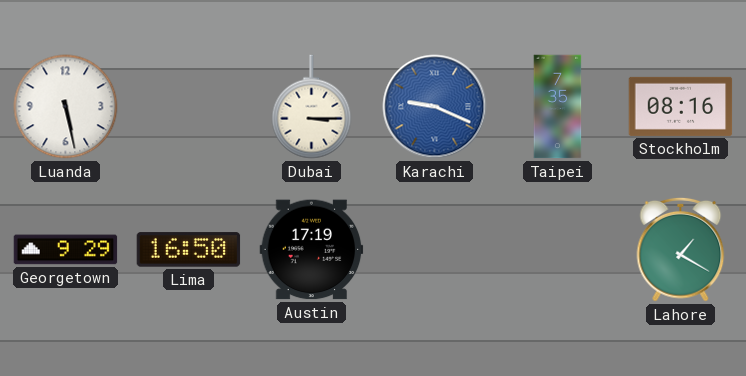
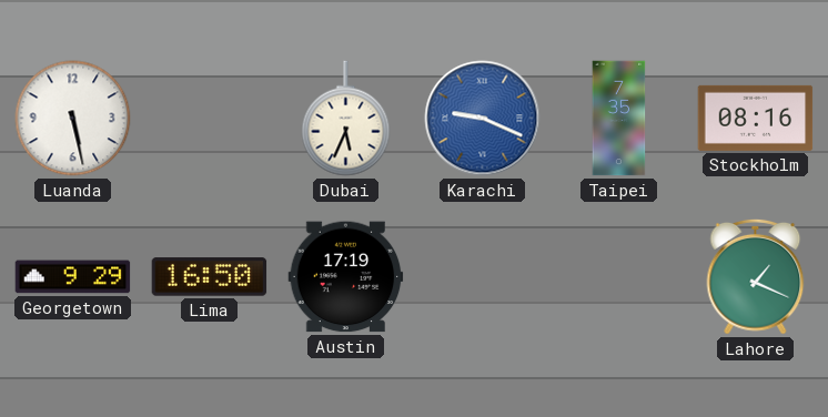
Dubai: 3:15 -> 5:34
Lahore: 1:20 -> 1:19
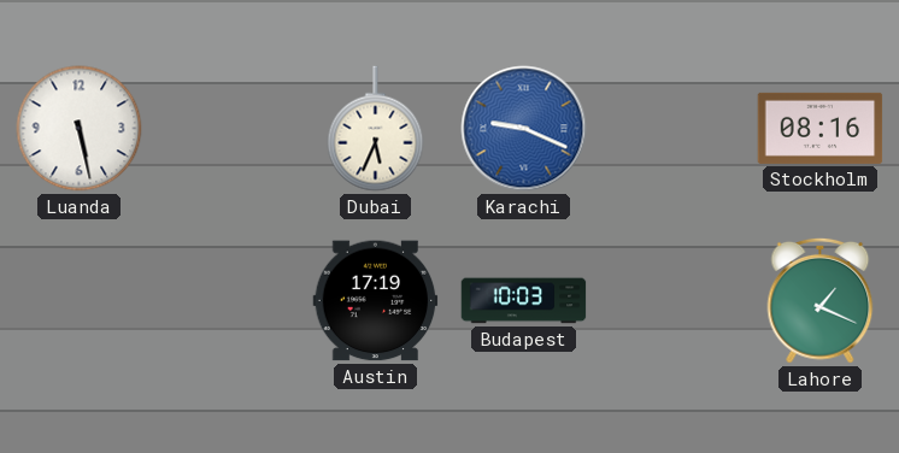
Taipei: 7:35 -> none
Georgetown: 9:29 -> none
Lima: 16:50 -> none
Budapest: none -> 10:03
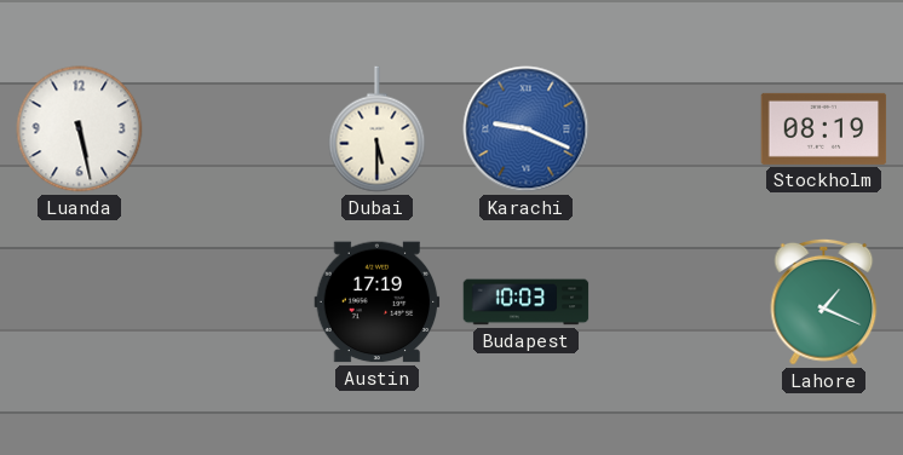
Dubai: 5:34 -> 5:30
Stockholm: 08:16 -> 08:19
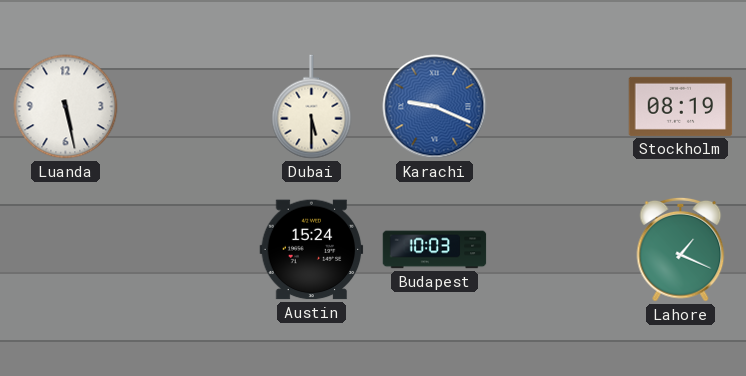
Austin: 17:19 -> 15:24
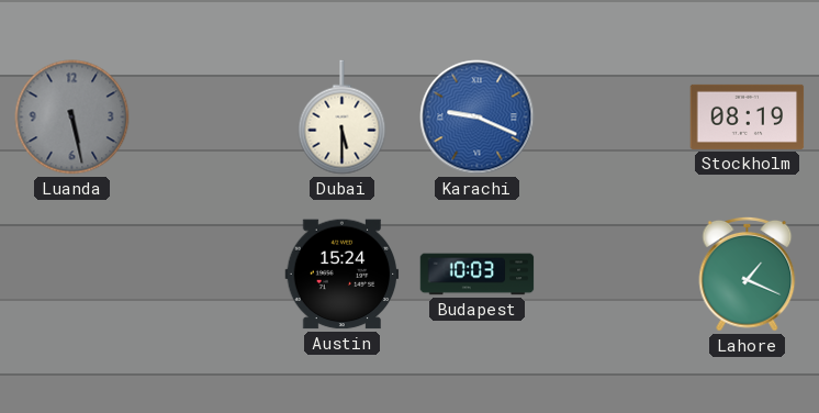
Luanda dial: white -> grey
